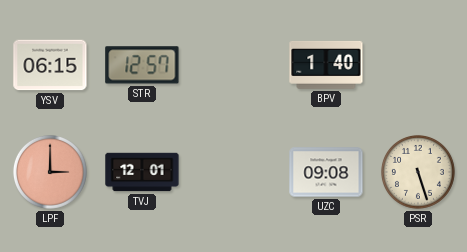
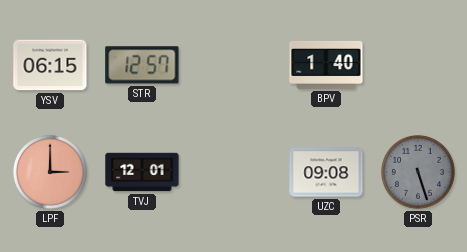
PSR dial: cream -> grey
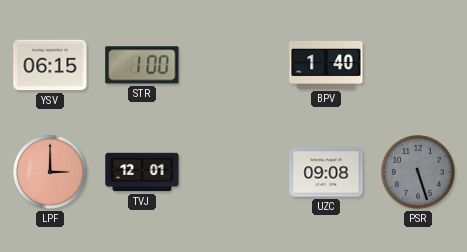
STR: 12:57 -> 1:00
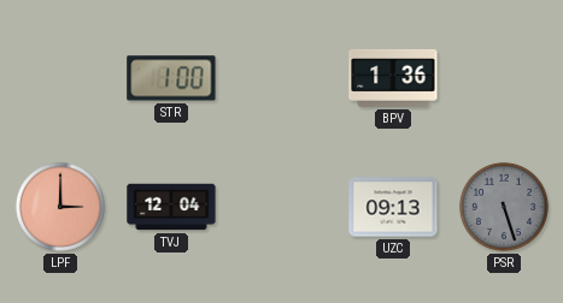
YSV: 06:15 -> none
BPV: 1:40 -> 1:36
TVJ: 12:01 -> 12:04
UZC: 09:08 -> 09:13
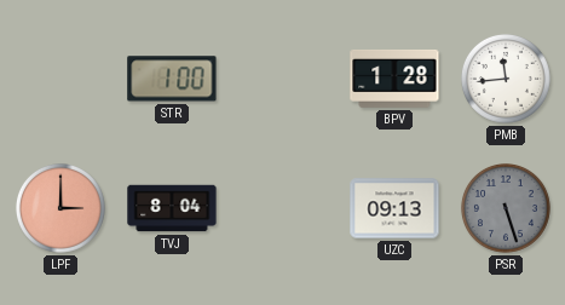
BPV: 1:36 -> 1:28
PMB: none -> 11:44
TVJ: 12:04 -> 8:04
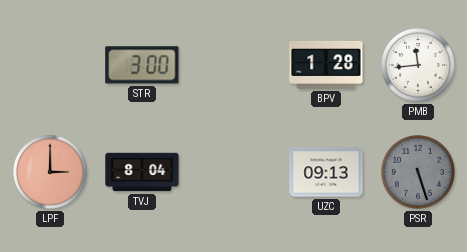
STR: 1:00 -> 3:00
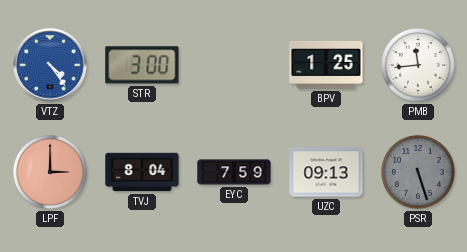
VTZ: none -> 4:24
BPV: 1:28 -> 1:25
EYC: none -> 7:59
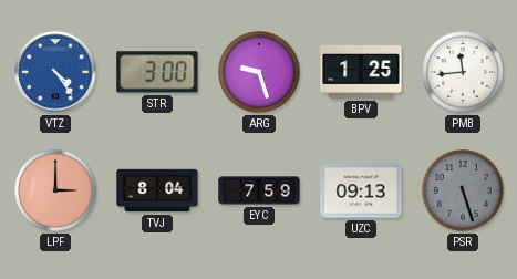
ARG: none -> 9:27
